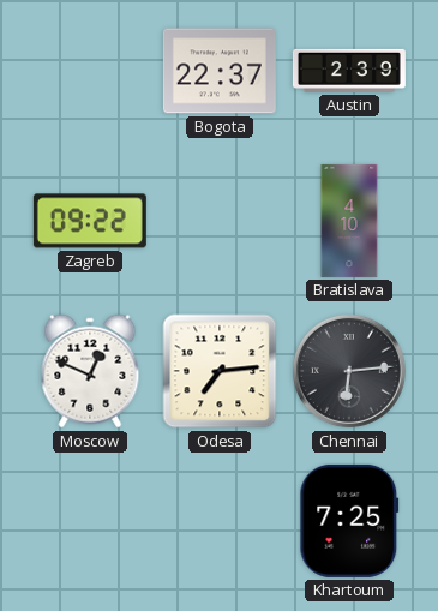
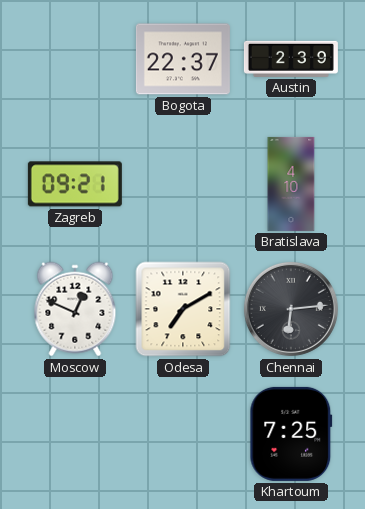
Zagreb: 09:22 -> 09:21
Odesa: 7:14 -> 7:10
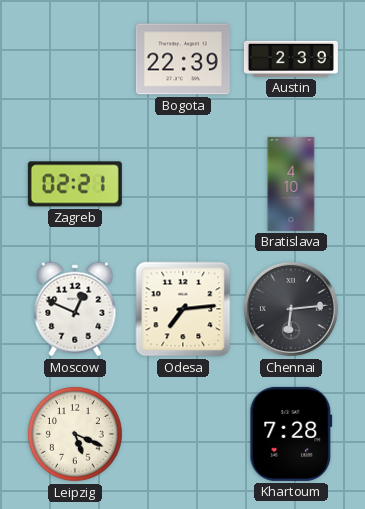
Bogota: 22:37 -> 22:39
Zagreb: 09:21 -> 02:21
Odesa: 7:10 -> 7:14
Leipzig: none -> 5:19
Khartoum: 7:25 -> 7:28
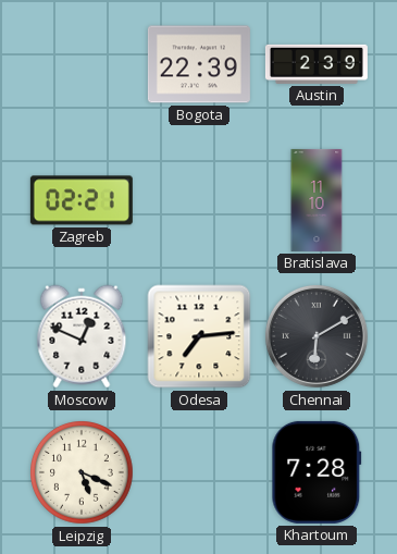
Bratislava: 4:10 -> 11:10
Chennai: 6:14 -> 6:10
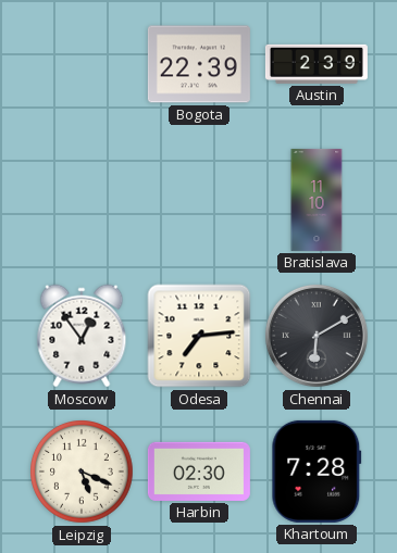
Zagreb: 02:21 -> none
Moscow: 12:49 -> 12:54
Harbin: none -> 02:30
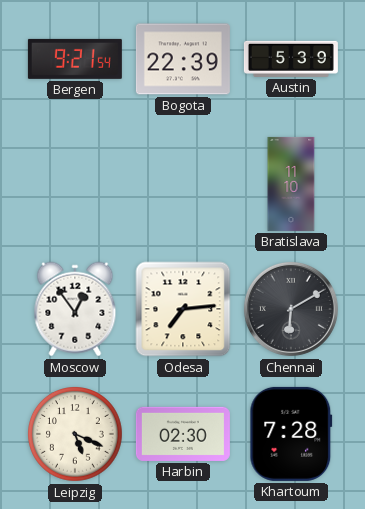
Bergen: none -> 9:21
Austin: 2:39 -> 5:39
